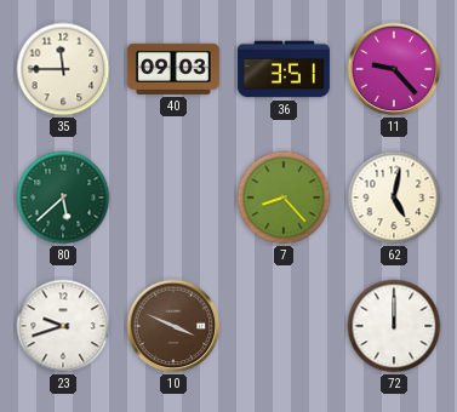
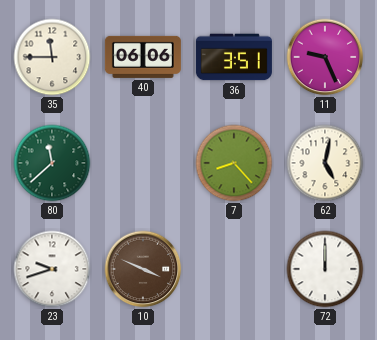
40: 09:03 -> 06:06
11: 9:23 -> 9:26
80: 5:38 -> 11:38
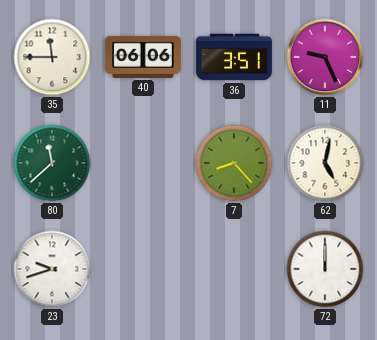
10: 3:49 -> none
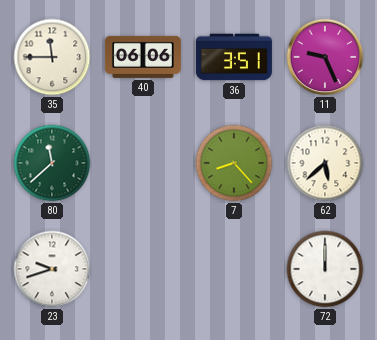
62: 5:02 -> 5:38
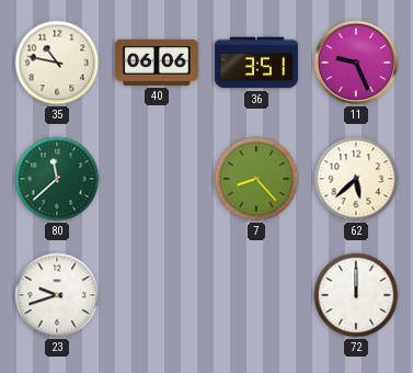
35: 11:45 -> 10:47
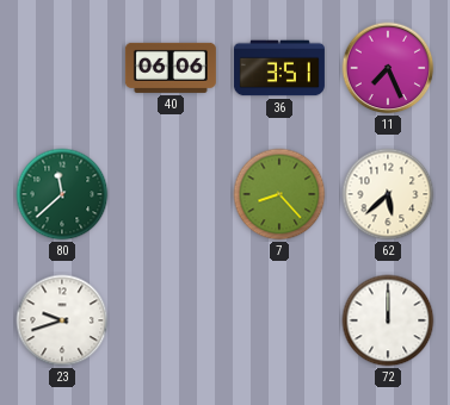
35: 10:47 -> none
11: 9:26 -> 7:26
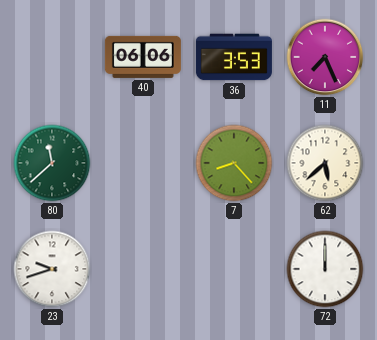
36: 3:51 -> 3:53
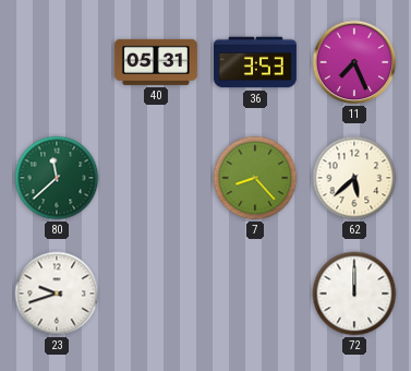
40: 06:06 -> 05:31
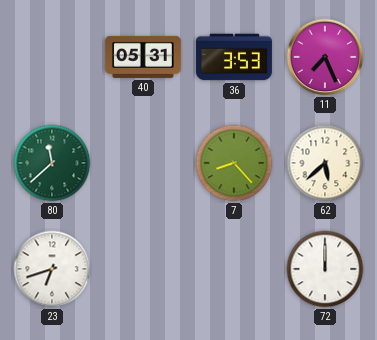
23: 9:42 -> 6:42
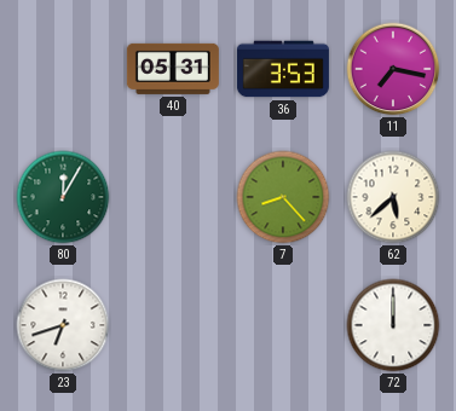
11: 7:26 -> 7:17
80: 11:38 -> 12:05
